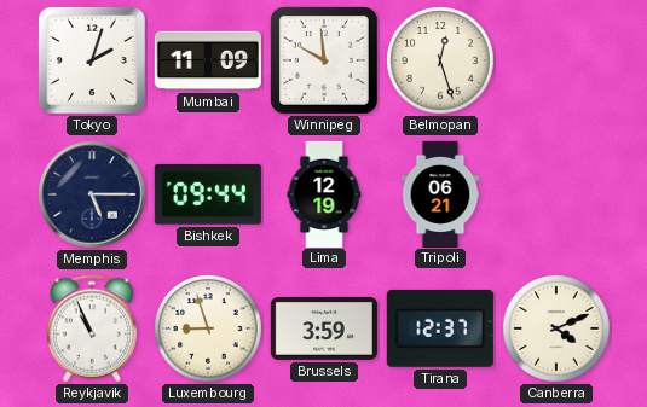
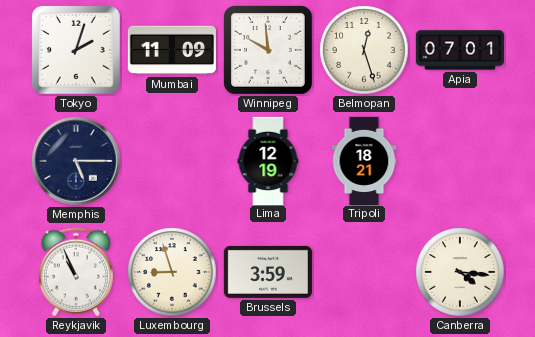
Apia: none -> 07:01
Bishkek: 09:44 -> none
Tripoli: 06:21 -> 18:21
Tirana: 12:37 -> none
Canberra: 4:11 -> 4:16
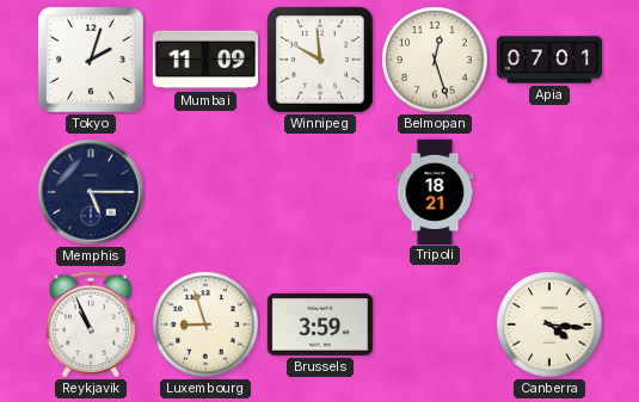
Lima: 12:19 -> none
